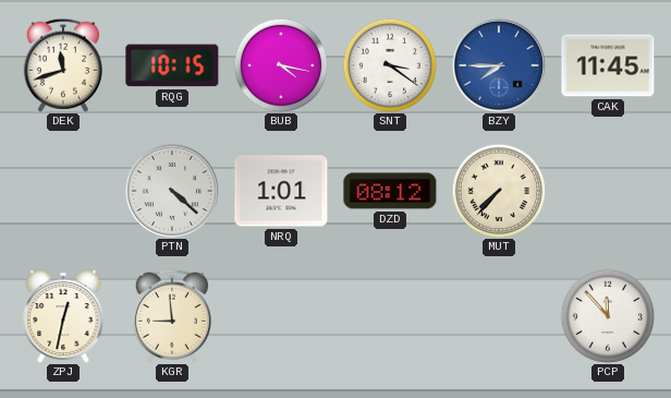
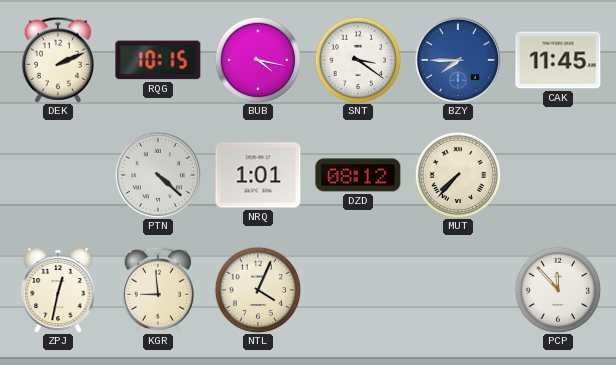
DEK: 11:42 -> 2:11
NTL: none -> 4:04
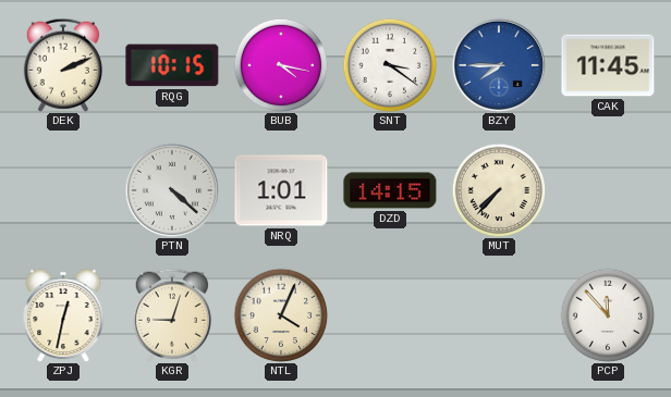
DZD: 08:12 -> 14:15
KGR: 8:59 -> 9:03
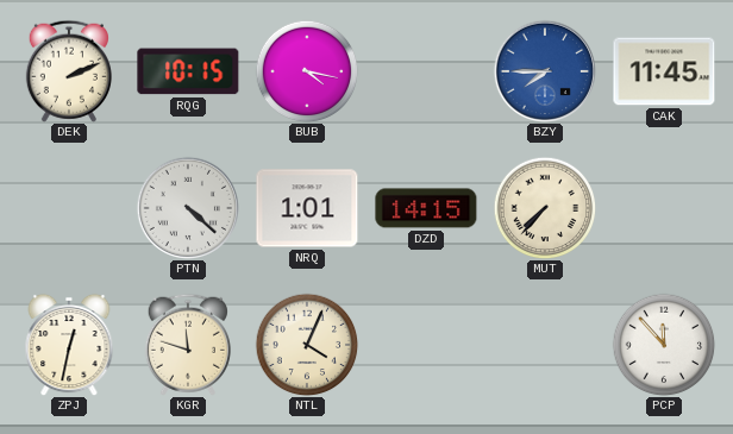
SNT: 3:21 -> none
KGR: 9:03 -> 11:48
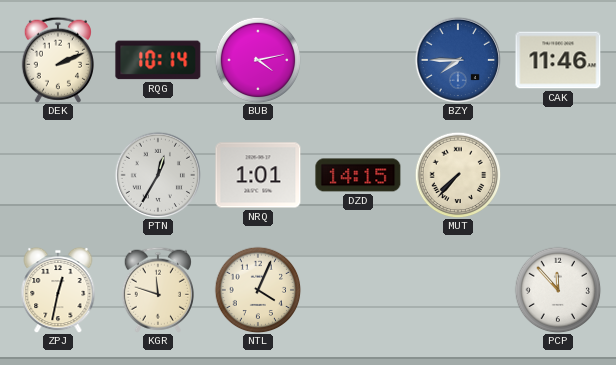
RQG: 10:15 -> 10:14
BUB: 4:17 -> 4:13
CAK: 11:45 -> 11:46
PTN: 4:22 -> 12:35
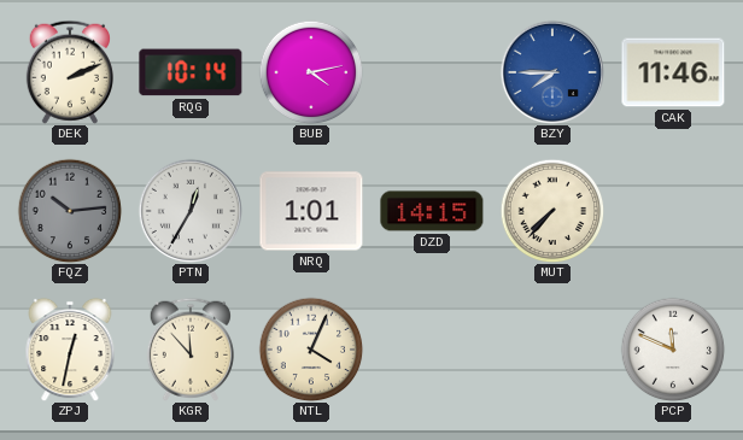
FQZ: none -> 10:14
KGR: 11:48 -> 11:53
PCP: 11:53 -> 11:49
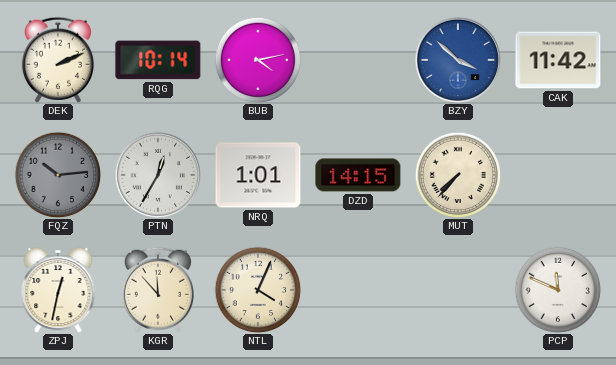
BZY: 7:45 -> 3:52
CAK: 11:46 -> 11:42
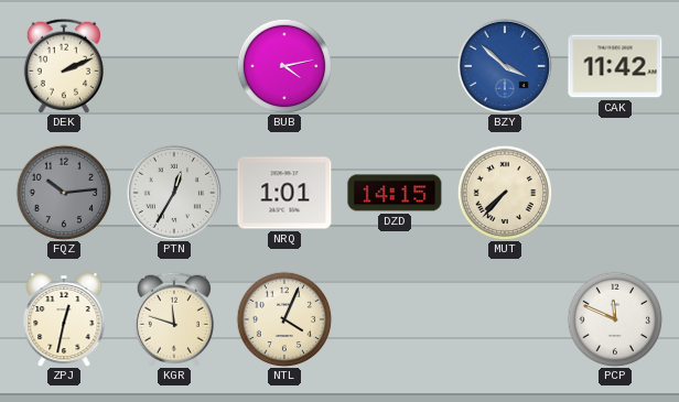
RQG: 10:14 -> none
KGR: 11:53 -> 11:48
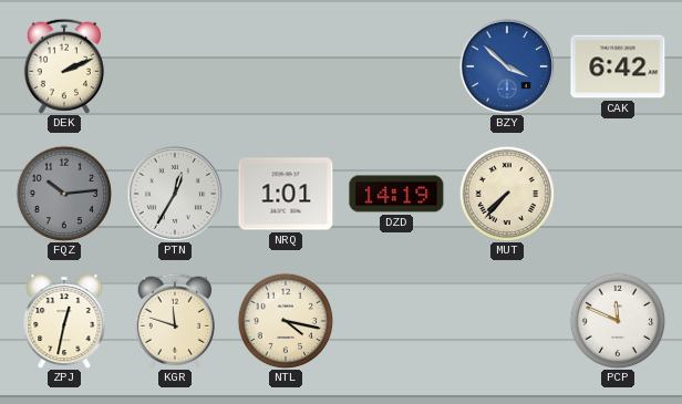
BUB: 4:13 -> none
CAK: 11:42 -> 6:42
DZD: 14:15 -> 14:19
NTL: 4:04 -> 4:17
